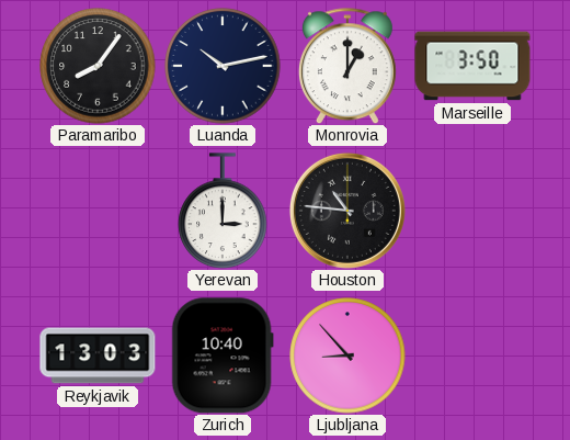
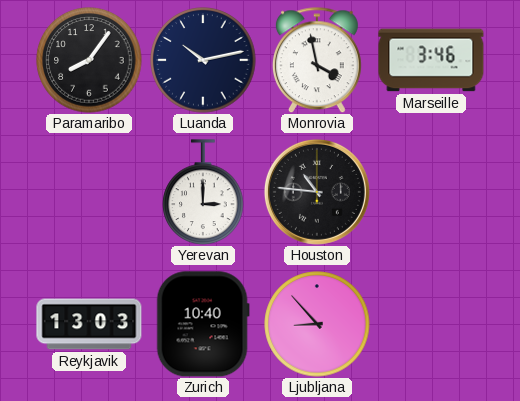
Monrovia: 1:00 -> 3:58
Marseille: 3:50 -> 3:46
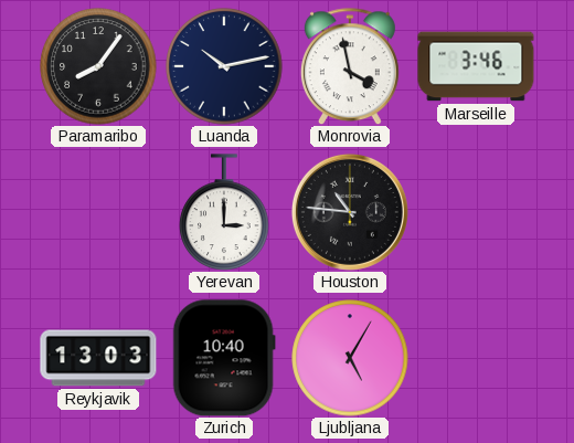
Ljubljana: 8:53 -> 5:05
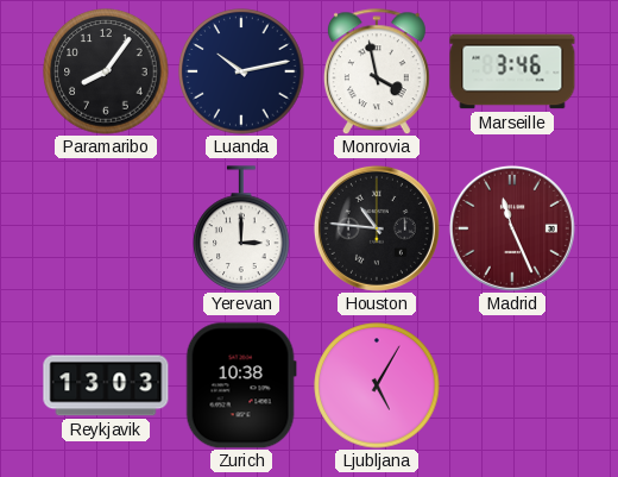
Madrid: none -> 11:26
Zurich: 10:40 -> 10:38
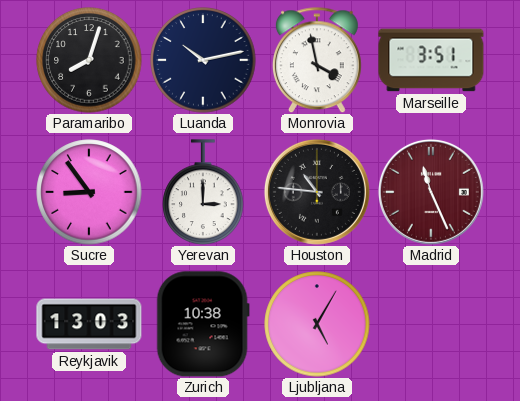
Paramaribo: 8:06 -> 8:03
Marseille: 3:46 -> 3:51
Sucre: none -> 8:54
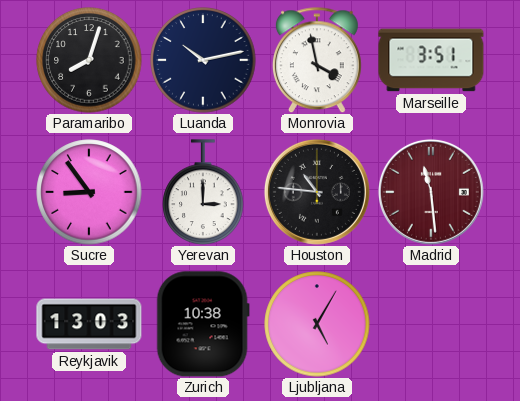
Madrid: 11:26 -> 11:29
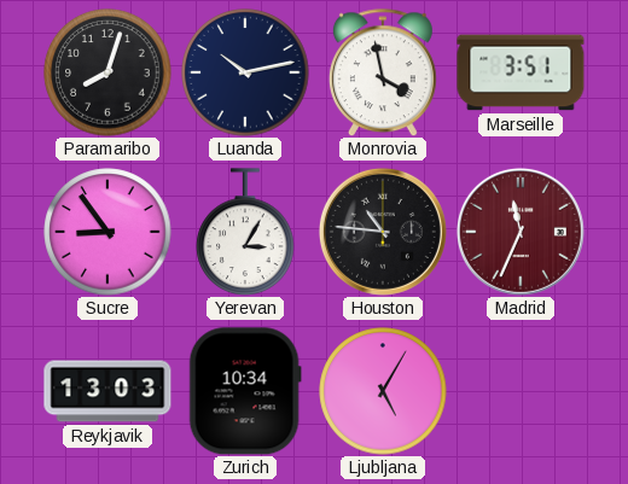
Yerevan: 3:00 -> 3:05
Madrid: 11:29 -> 11:34
Zurich: 10:38 -> 10:34
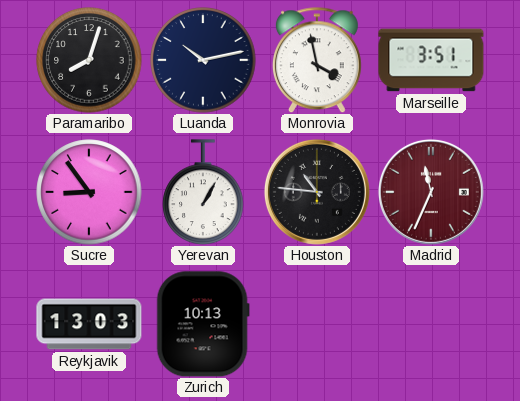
Yerevan: 3:05 -> 1:05
Zurich: 10:34 -> 10:13
Ljubljana: 5:05 -> none
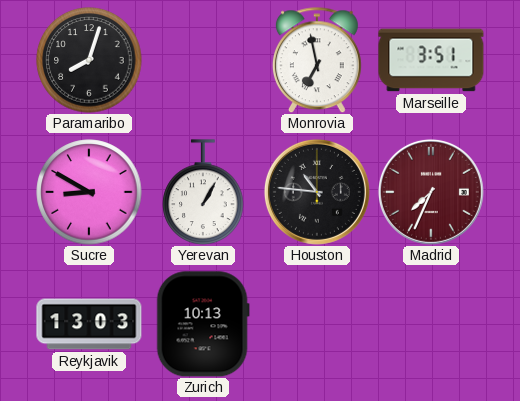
Luanda: 10:13 -> none
Monrovia: 3:58 -> 6:58
Sucre: 8:54 -> 8:50
Madrid: 11:34 -> 7:34
